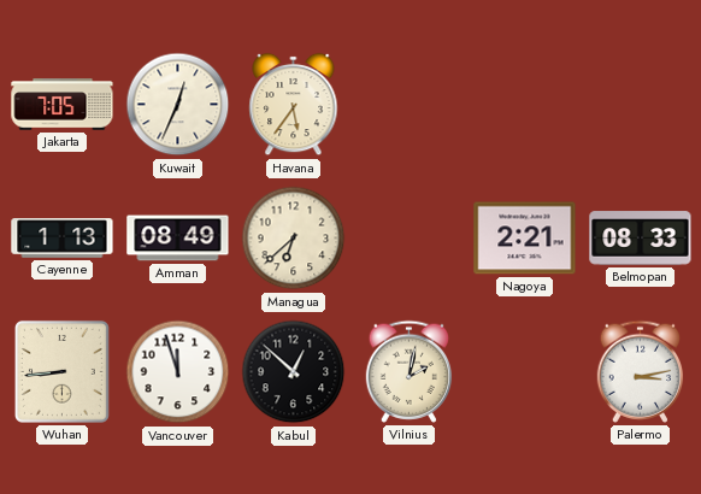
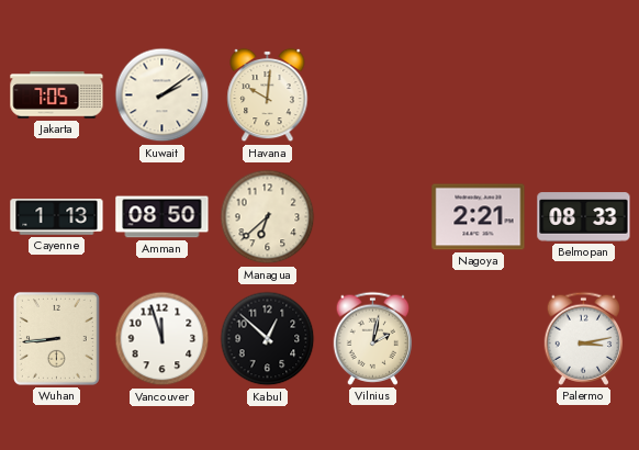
Kuwait: 12:34 -> 2:09
Havana: 5:36 -> 10:01
Amman: 08:49 -> 08:50
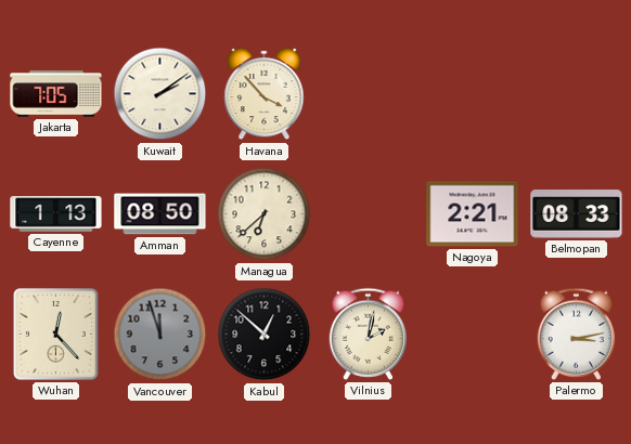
Havana: 10:01 -> 3:53
Wuhan: 8:44 -> 12:23
Vancouver dial: white -> grey
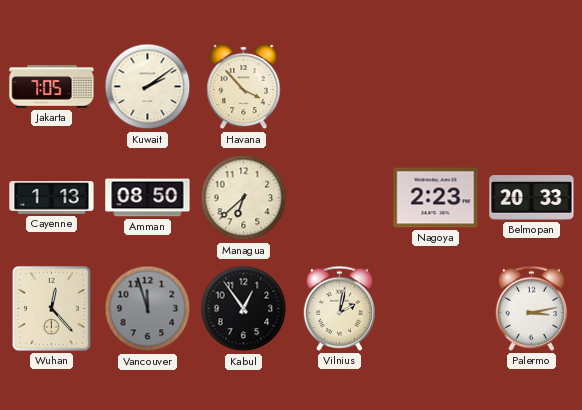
Nagoya: 2:21 -> 2:23
Belmopan: 08:33 -> 20:33
Kabul: 12:52 -> 12:54
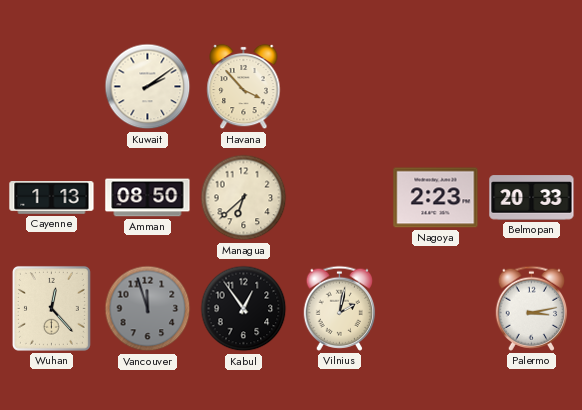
Jakarta: 7:05 -> none
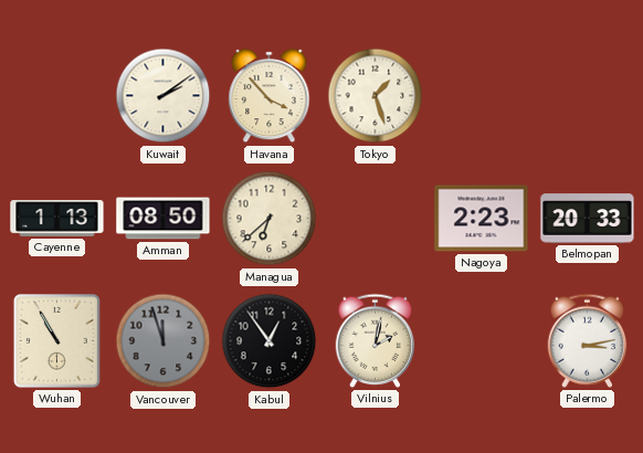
Tokyo: none -> 1:27
Wuhan: 12:23 -> 10:55
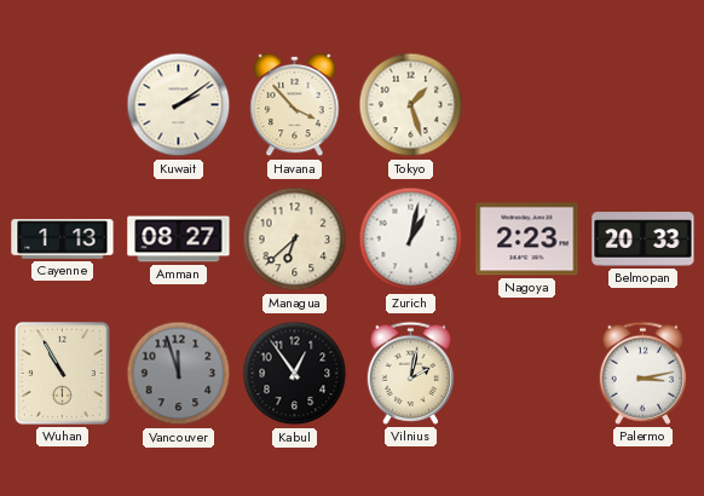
Amman: 08:50 -> 08:27
Zurich: none -> 1:02
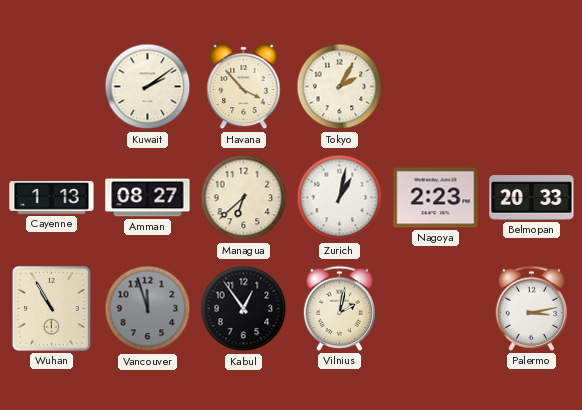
Tokyo: 1:27 -> 2:05
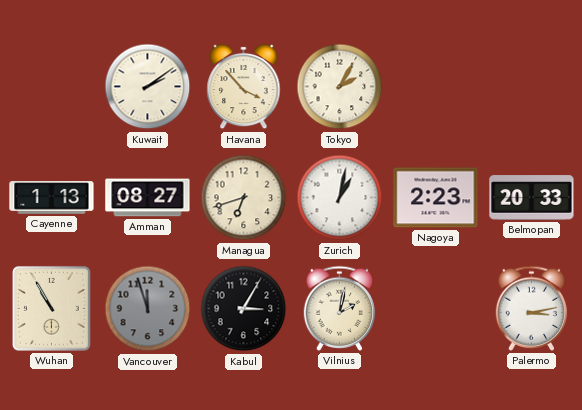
Managua: 6:38 -> 6:42
Kabul: 12:54 -> 3:05
